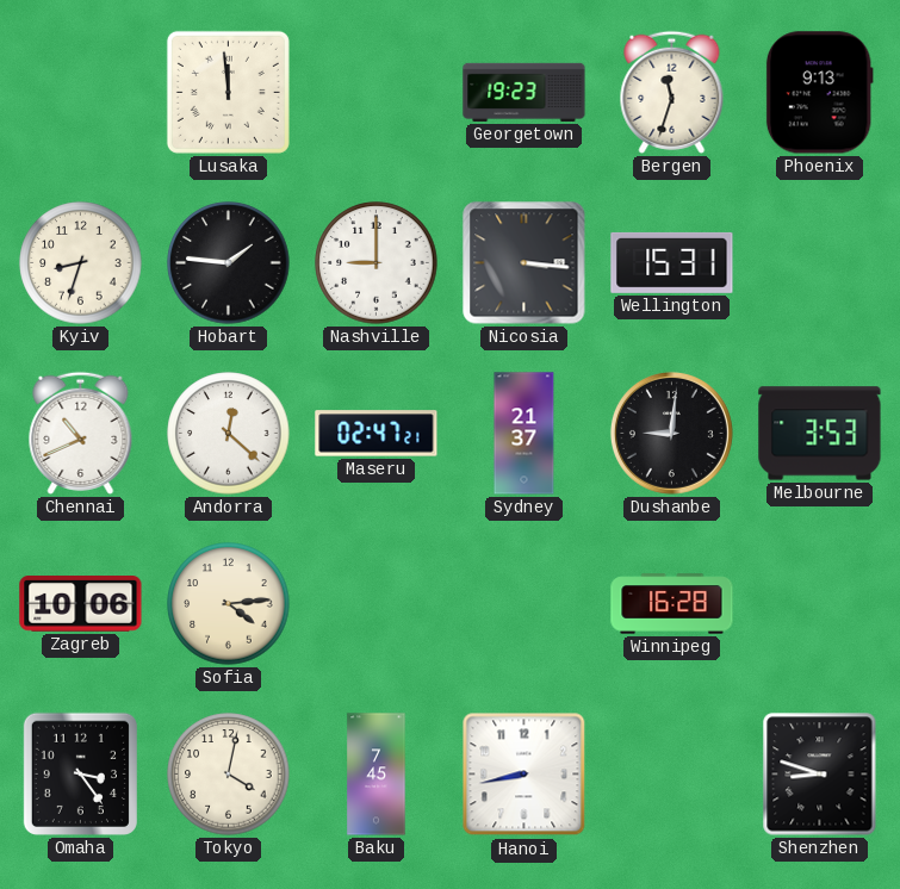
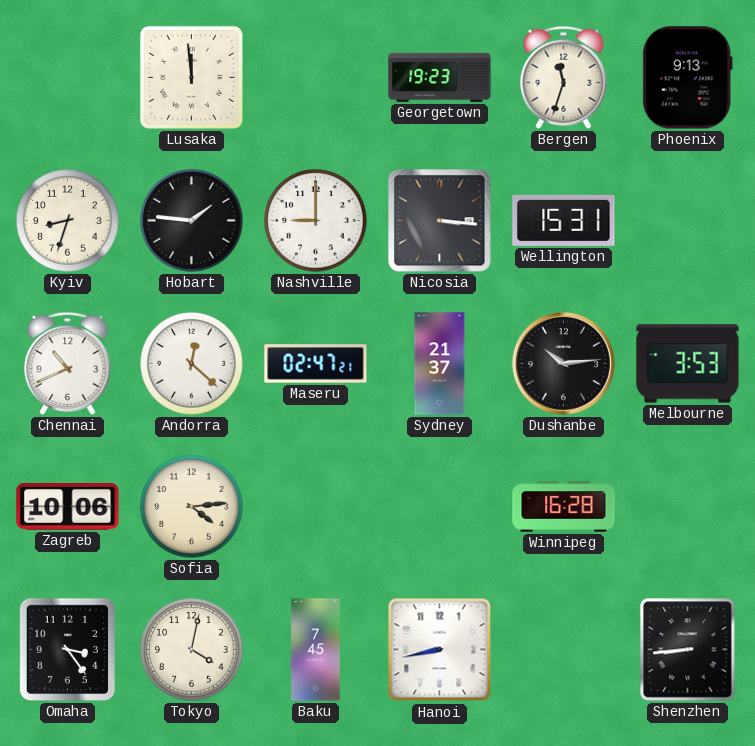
Dushanbe: 9:01 -> 10:14
Shenzhen: 8:48 -> 8:44
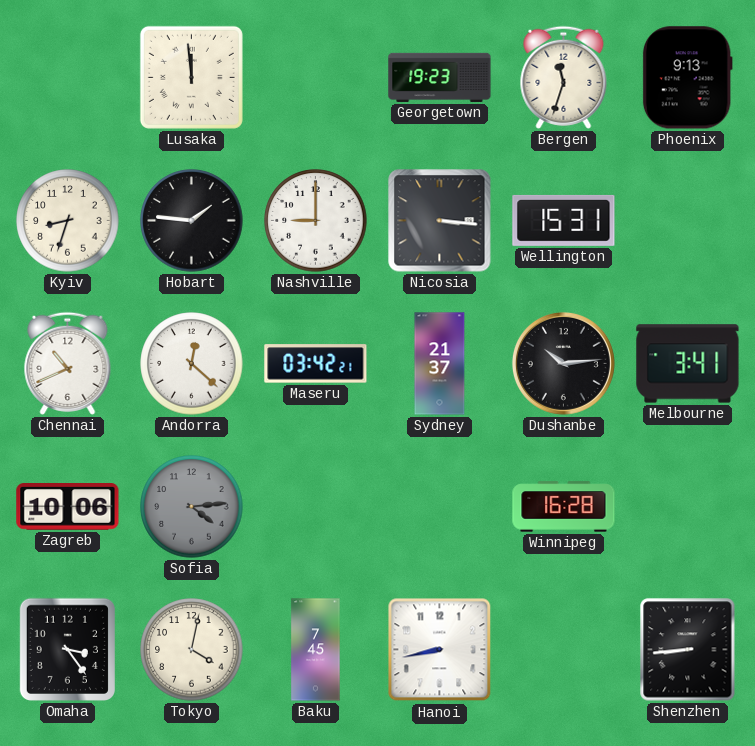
Maseru: 02:47 -> 03:42
Melbourne: 3:53 -> 3:41
Sofia dial: cream -> grey
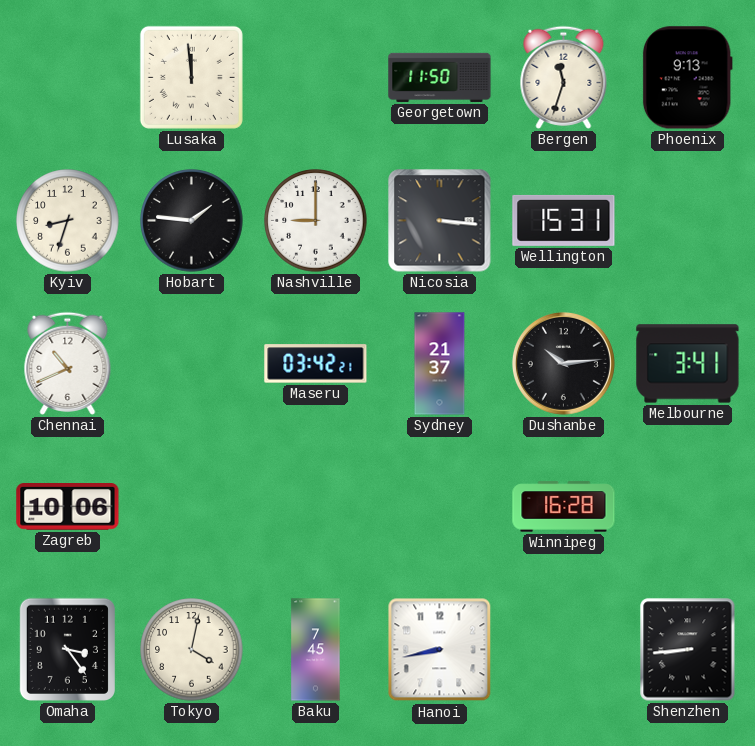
Georgetown: 19:23 -> 11:50
Andorra: 12:22 -> none
Sofia: 4:14 -> none
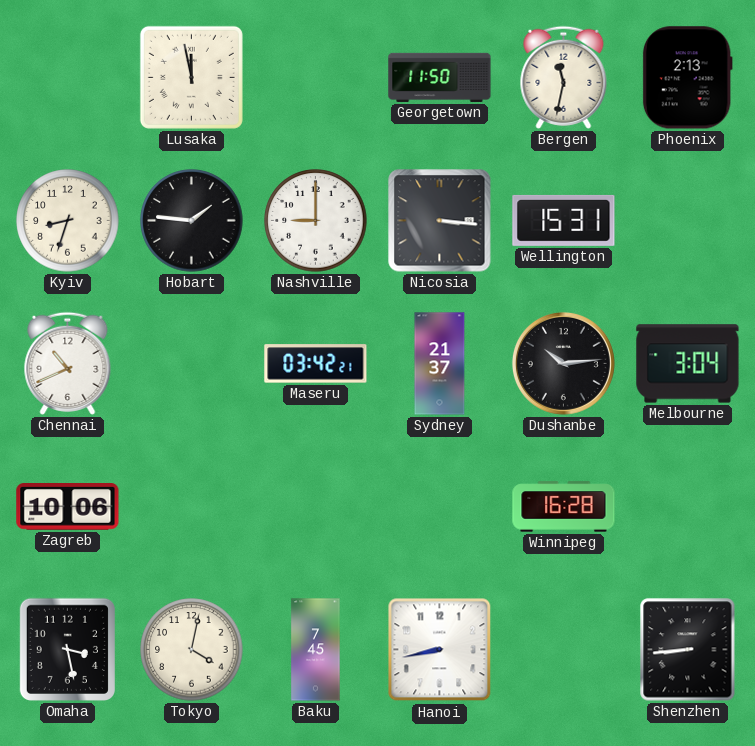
Lusaka: 11:59 -> 11:58
Bergen: 11:33 -> 11:32
Phoenix: 9:13 -> 2:13
Melbourne: 3:41 -> 3:04
Omaha: 3:24 -> 3:28
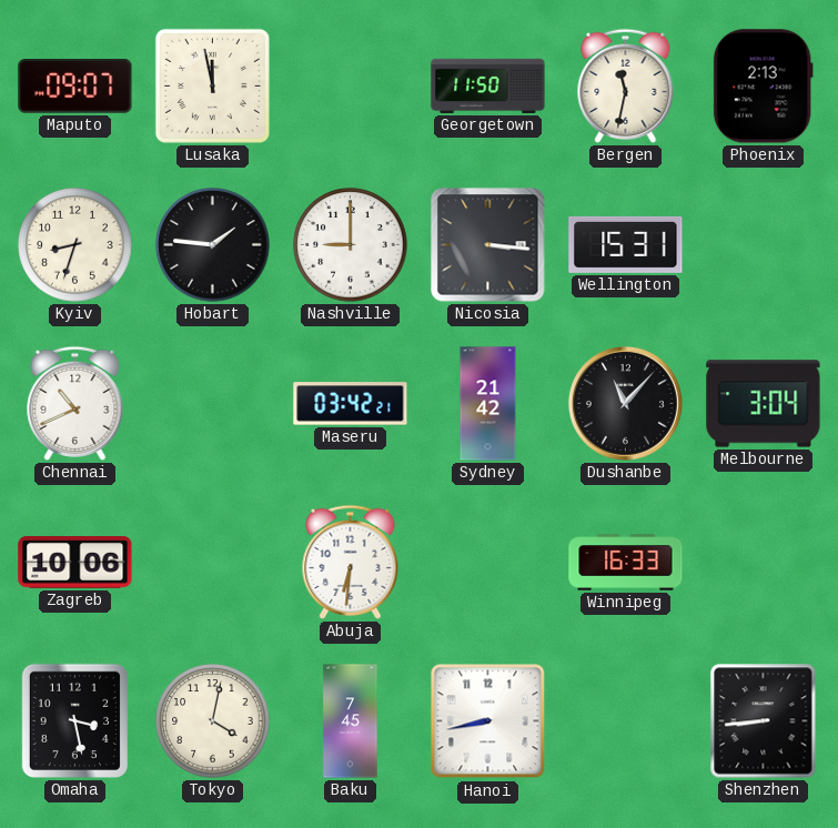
Maputo: none -> 09:07
Sydney: 21:37 -> 21:42
Dushanbe: 10:14 -> 11:07
Abuja: none -> 6:31
Winnipeg: 16:28 -> 16:33
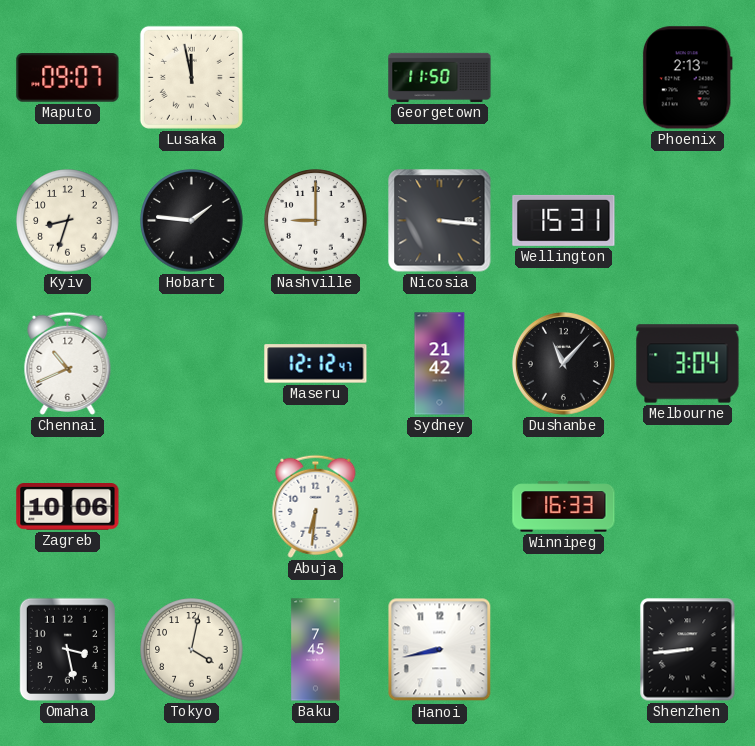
Bergen: 11:32 -> none
Maseru: 03:42 -> 12:12
